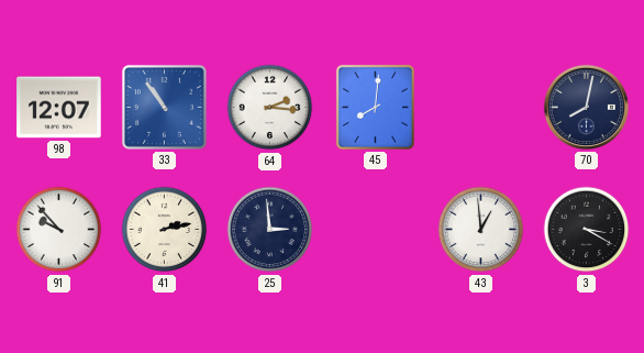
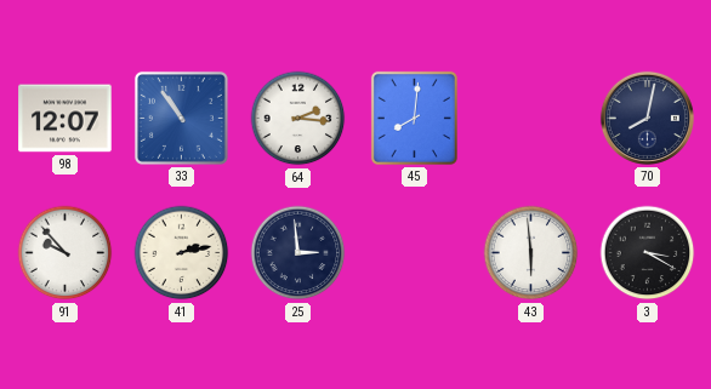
43: 12:59 -> 5:59
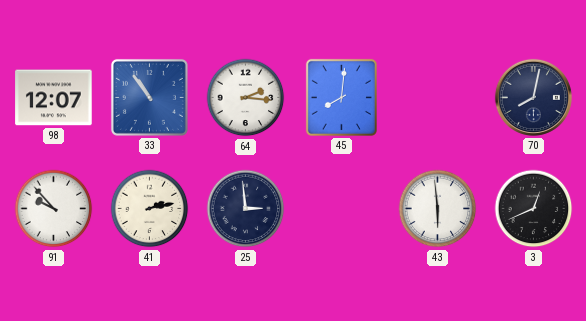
3: 3:20 -> 12:41
